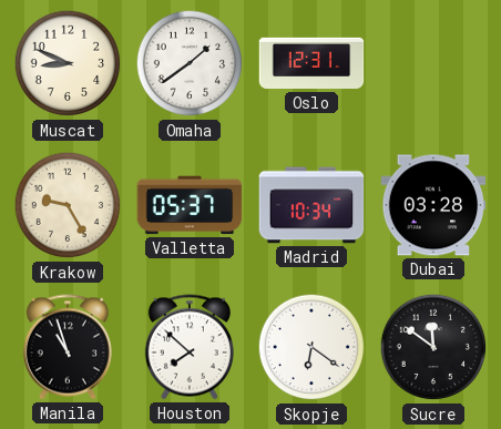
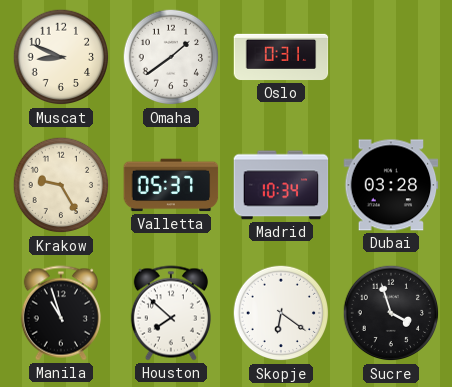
Oslo: 12:31 -> 0:31
Sucre: 11:51 -> 3:57
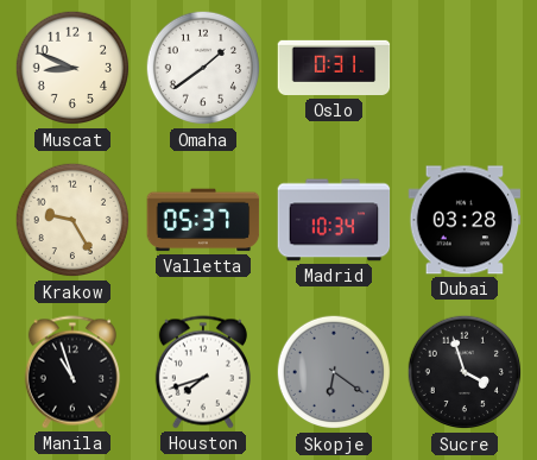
Houston: 7:52 -> 7:42
Skopje dial: white -> grey
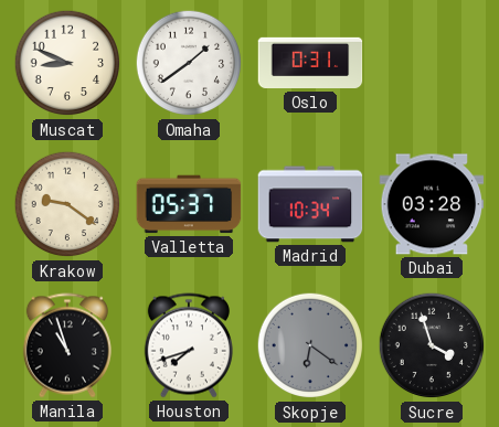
Krakow: 9:25 -> 9:21
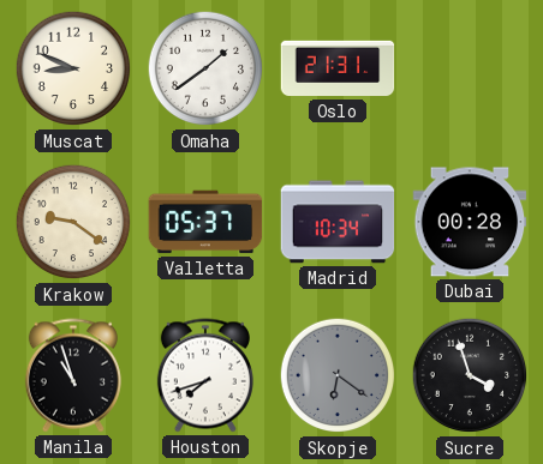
Oslo: 0:31 -> 21:31
Dubai: 03:28 -> 00:28
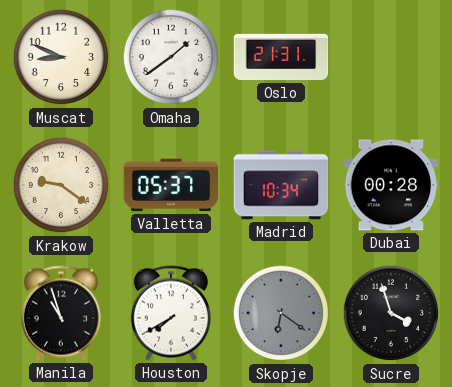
Houston: 7:42 -> 7:40
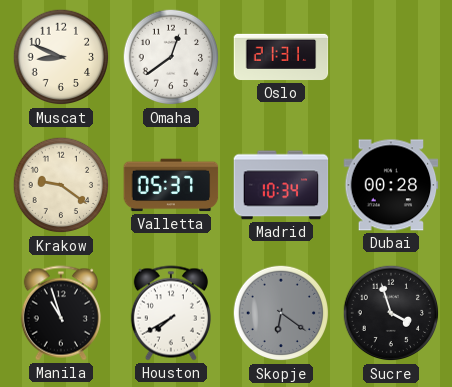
Omaha: 1:39 -> 12:39
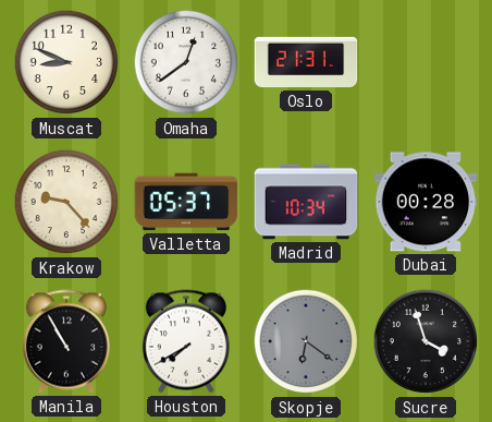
Krakow: 9:21 -> 9:23
Manila: 10:57 -> 10:55
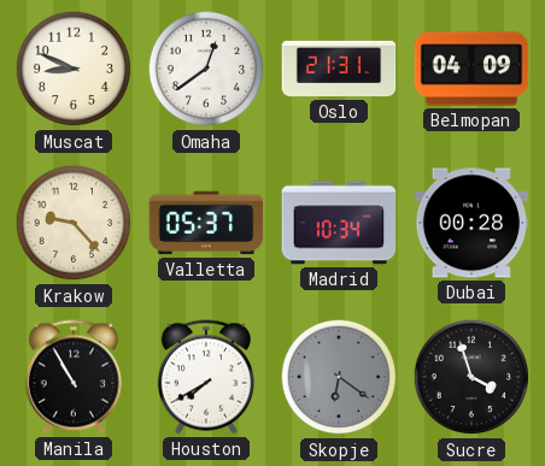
Belmopan: none -> 04:09
